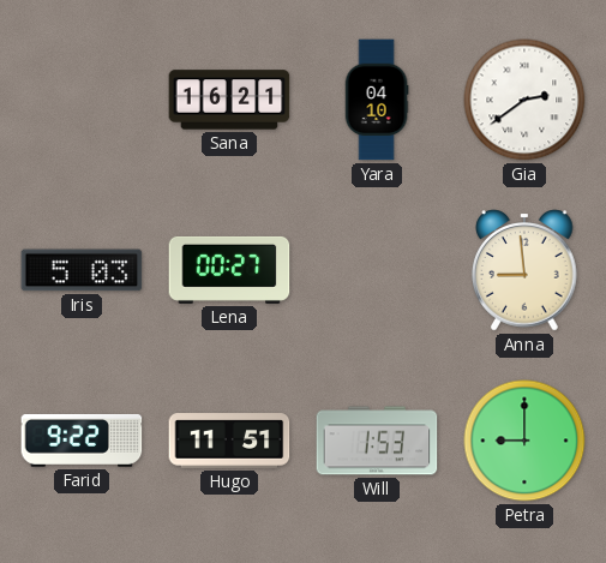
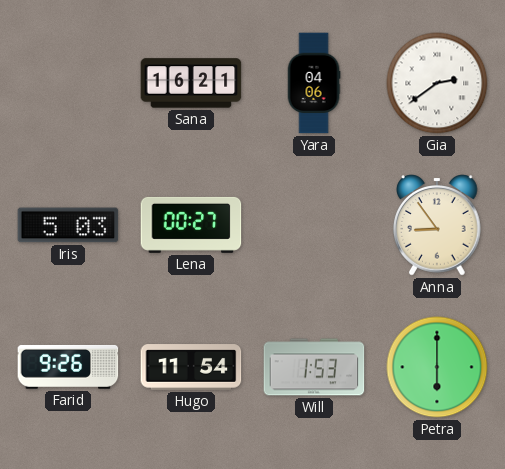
Yara: 04:10 -> 04:06
Anna: 8:59 -> 8:54
Farid: 9:22 -> 9:26
Hugo: 11:51 -> 11:54
Petra: 9:00 -> 6:00
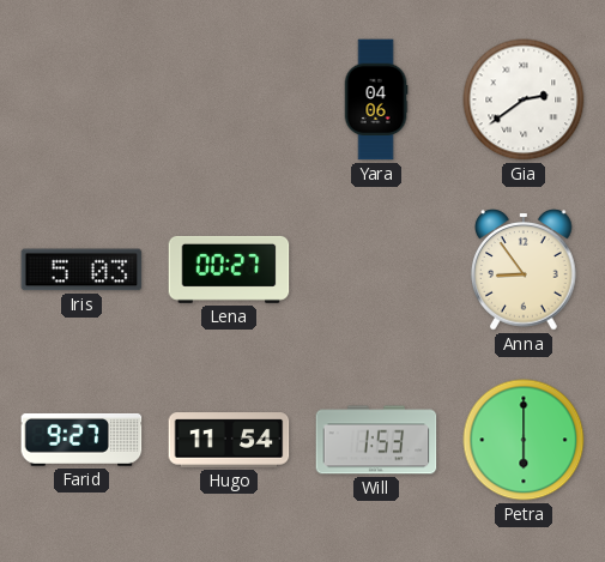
Sana: 16:21 -> none
Farid: 9:26 -> 9:27
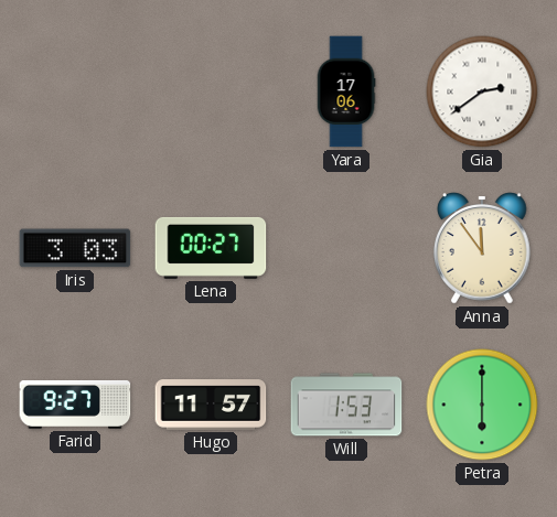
Yara: 04:06 -> 17:06
Iris: 5:03 -> 3:03
Anna: 8:54 -> 11:54
Hugo: 11:54 -> 11:57
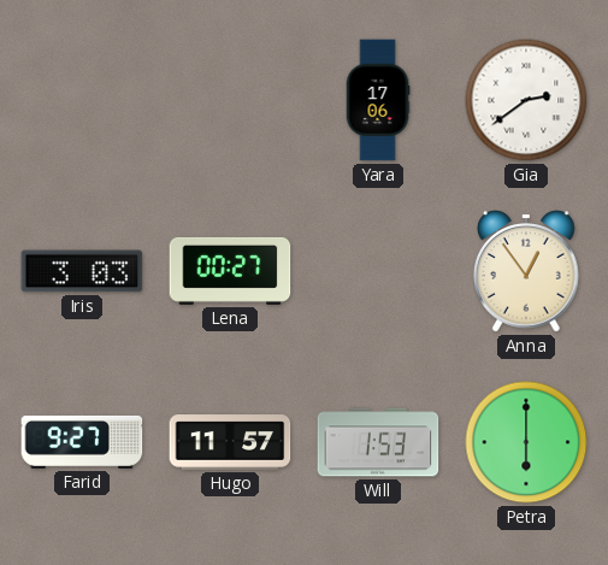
Anna: 11:54 -> 12:54
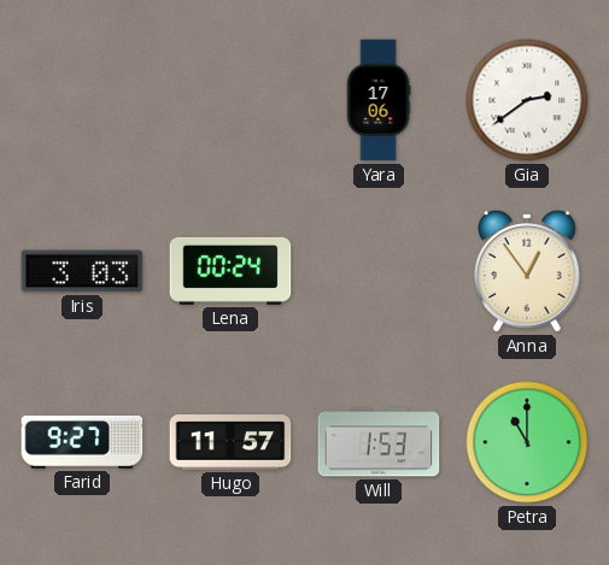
Lena: 00:27 -> 00:24
Petra: 6:00 -> 11:00
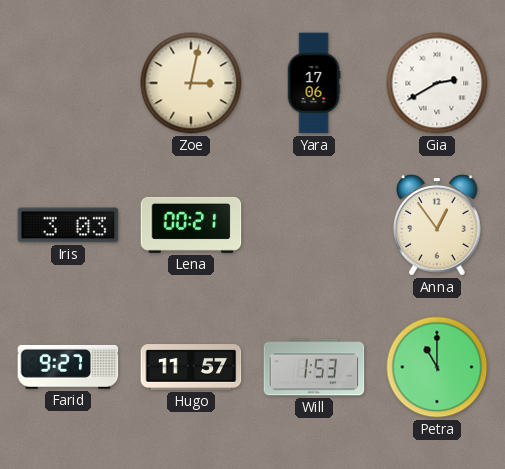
Zoe: none -> 3:02
Gia: 2:39 -> 2:40
Lena: 00:24 -> 00:21
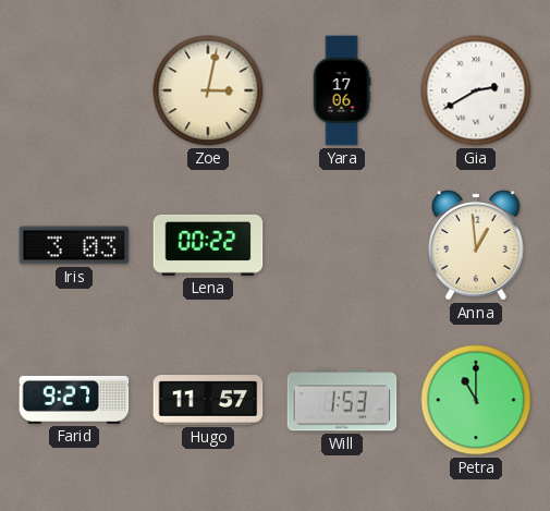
Lena: 00:21 -> 00:22
Anna: 12:54 -> 12:59
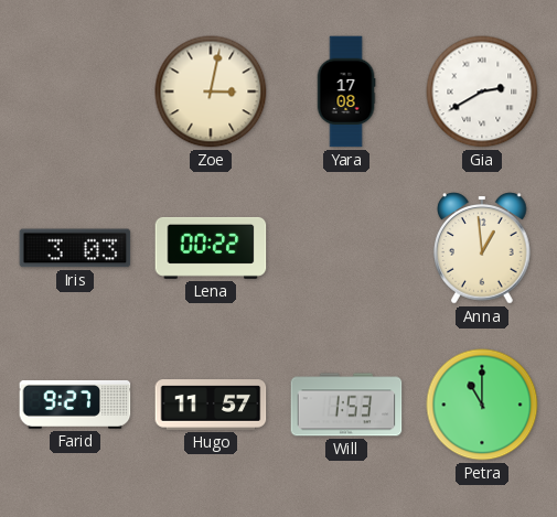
Yara: 17:06 -> 17:08
